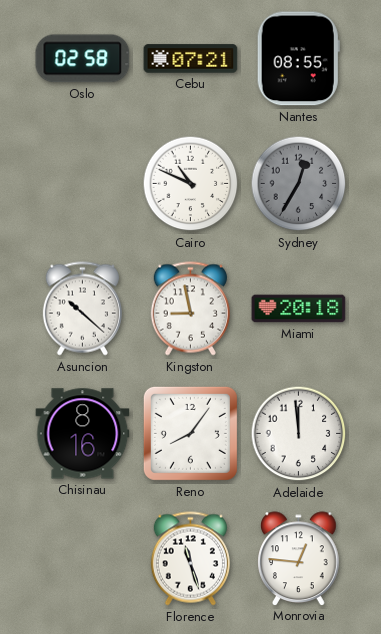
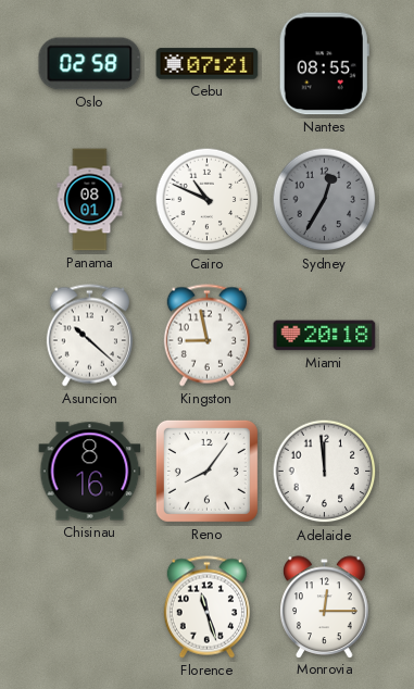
Panama: none -> 08:01
Monrovia: 12:46 -> 12:15
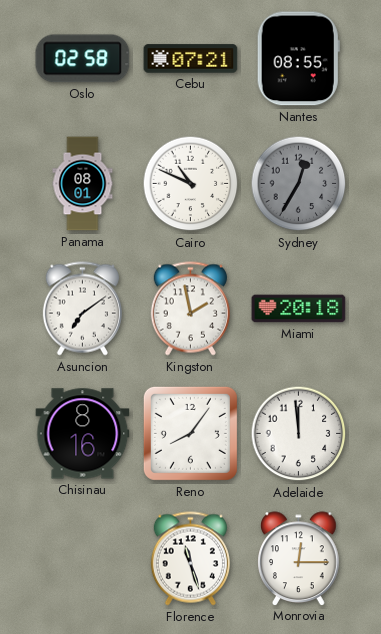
Asuncion: 10:22 -> 7:09
Kingston: 8:58 -> 1:58
